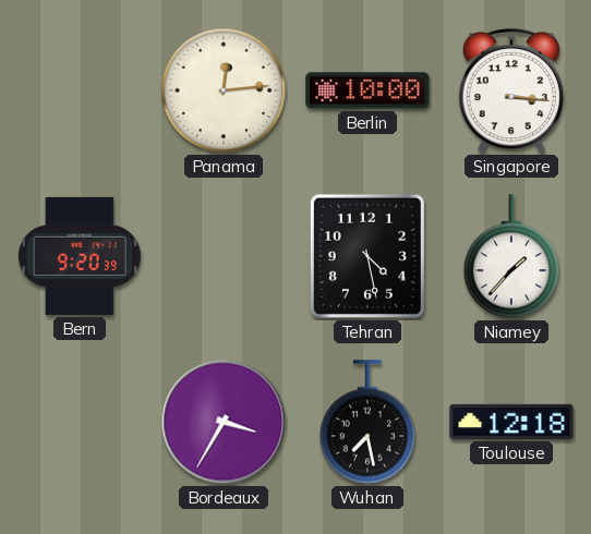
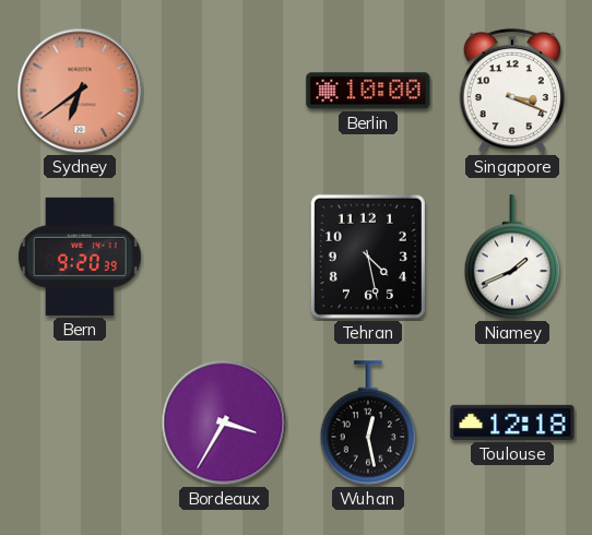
Sydney: none -> 6:39
Panama: 12:14 -> none
Singapore: 3:16 -> 3:19
Niamey: 1:37 -> 1:41
Wuhan: 7:28 -> 12:28
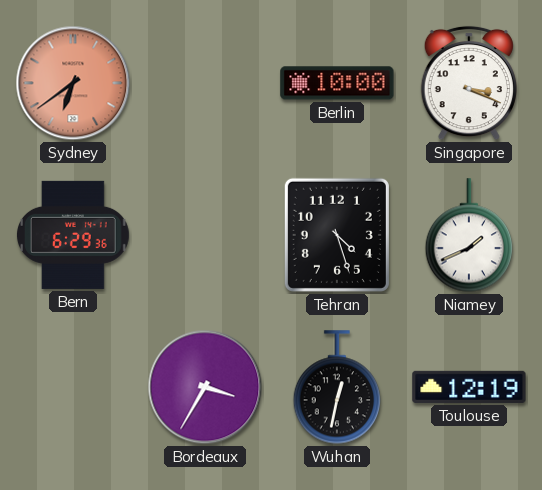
Bern: 9:20 -> 6:29
Tehran: 4:28 -> 4:27
Wuhan: 12:28 -> 12:32
Toulouse: 12:18 -> 12:19
